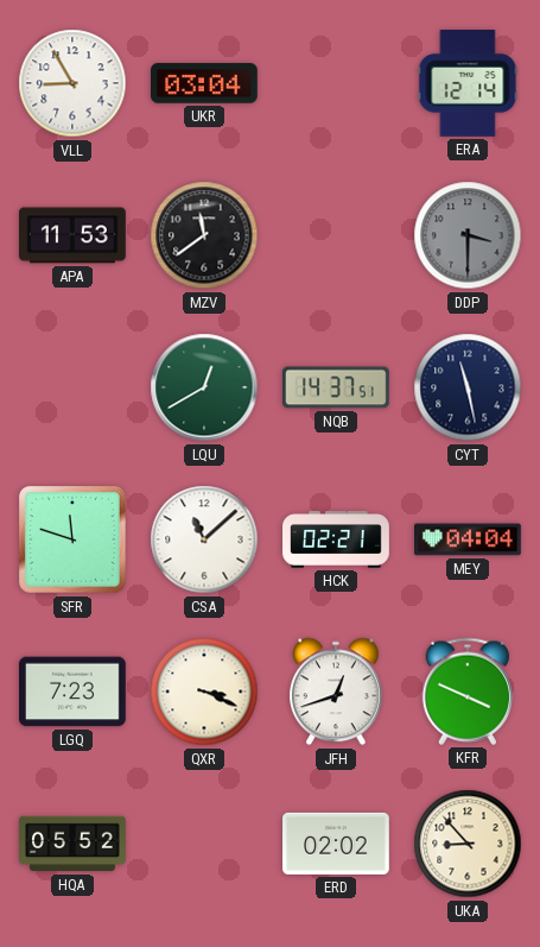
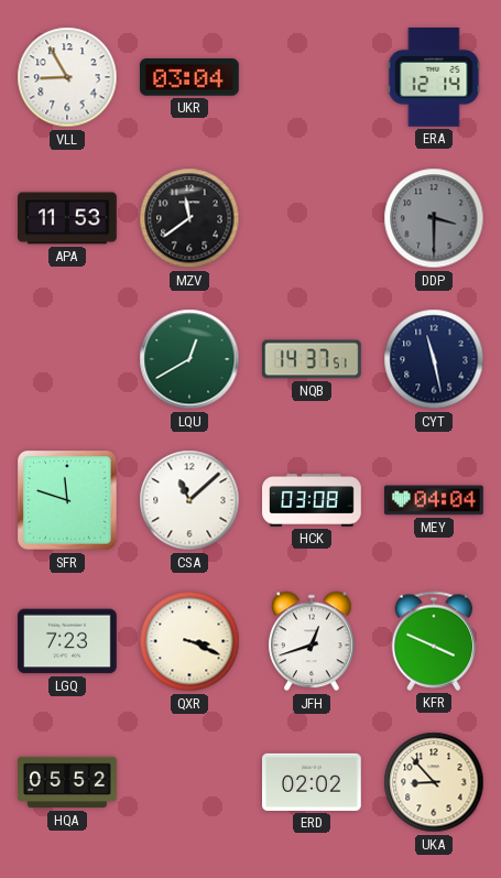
HCK: 02:21 -> 03:08
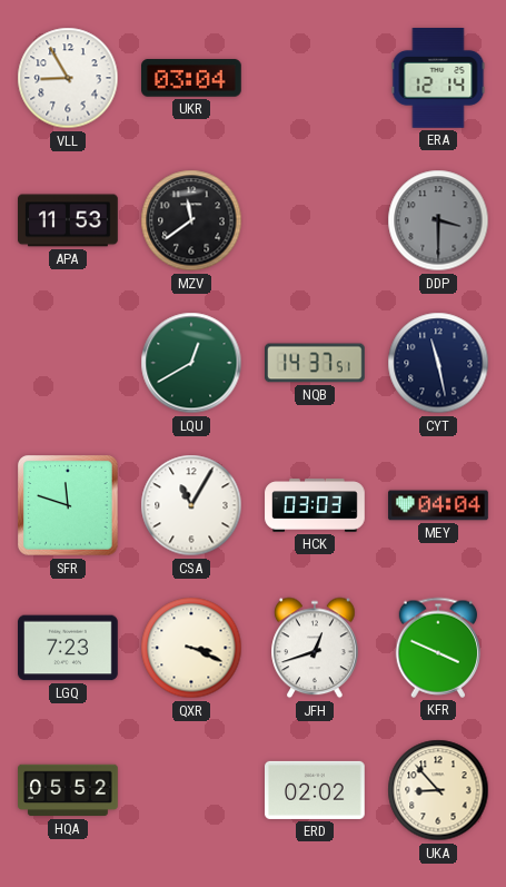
CSA: 11:08 -> 11:05
HCK: 03:08 -> 03:03
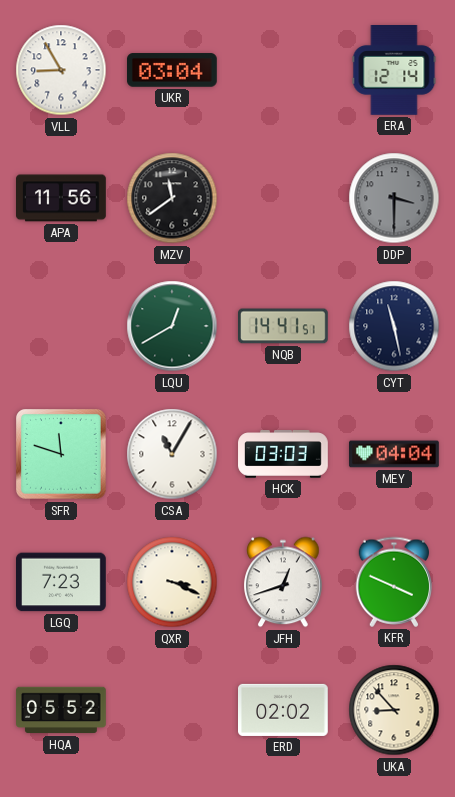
APA: 11:53 -> 11:56
NQB: 14:37 -> 14:41
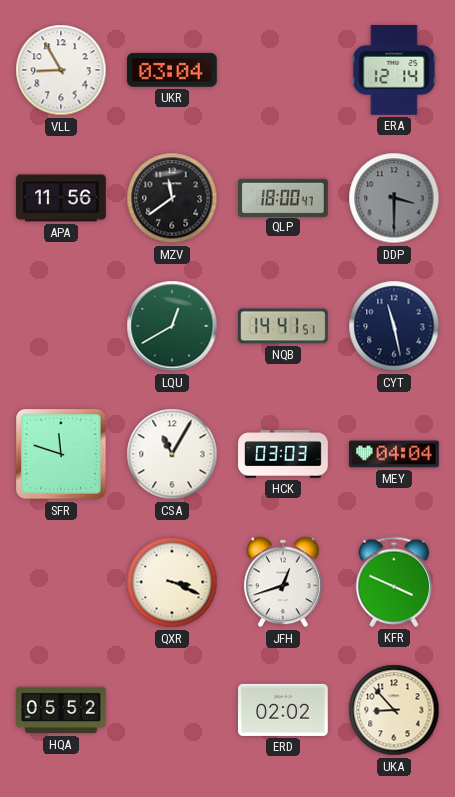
QLP: none -> 18:00
LGQ: 7:23 -> none
